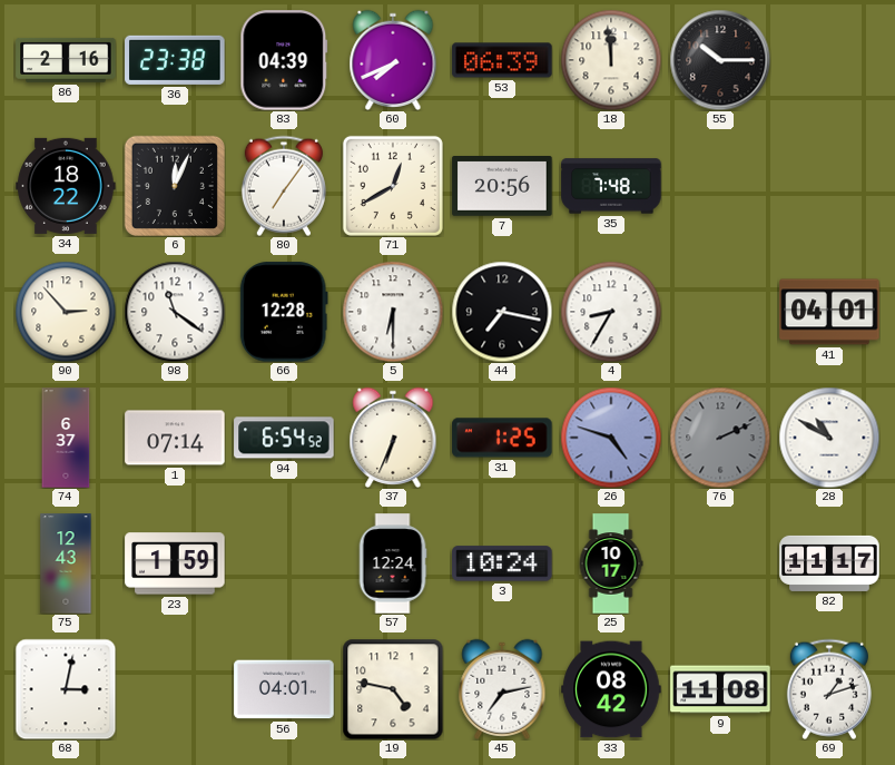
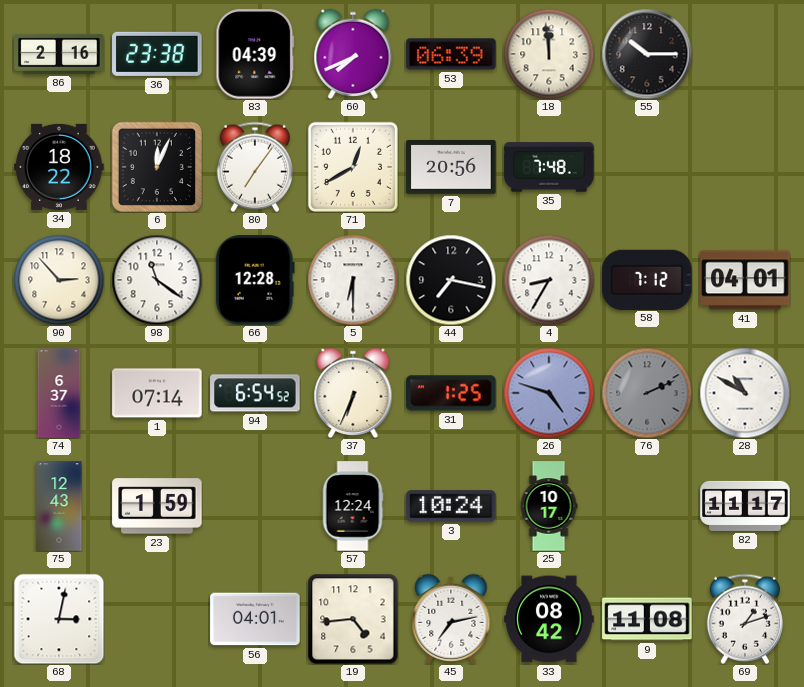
58: none -> 7:12
19: 4:47 -> 4:44
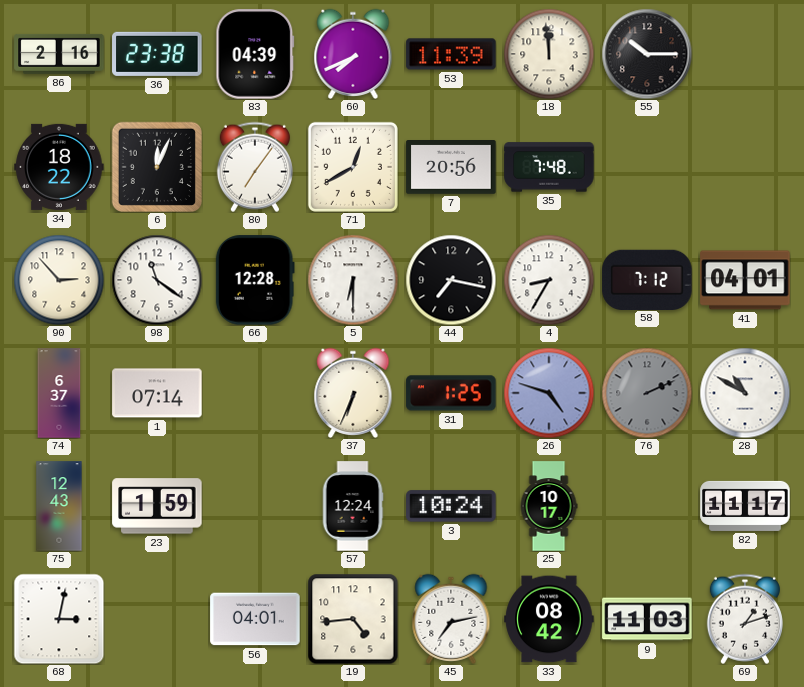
53: 06:39 -> 11:39
94: 6:54 -> none
9: 11:08 -> 11:03
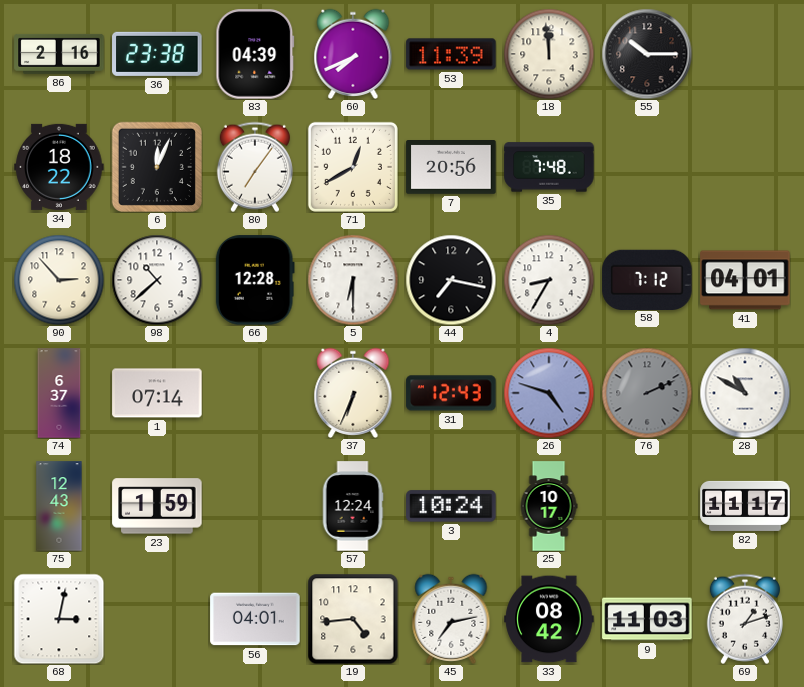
98: 11:21 -> 10:38
31: 1:25 -> 12:43
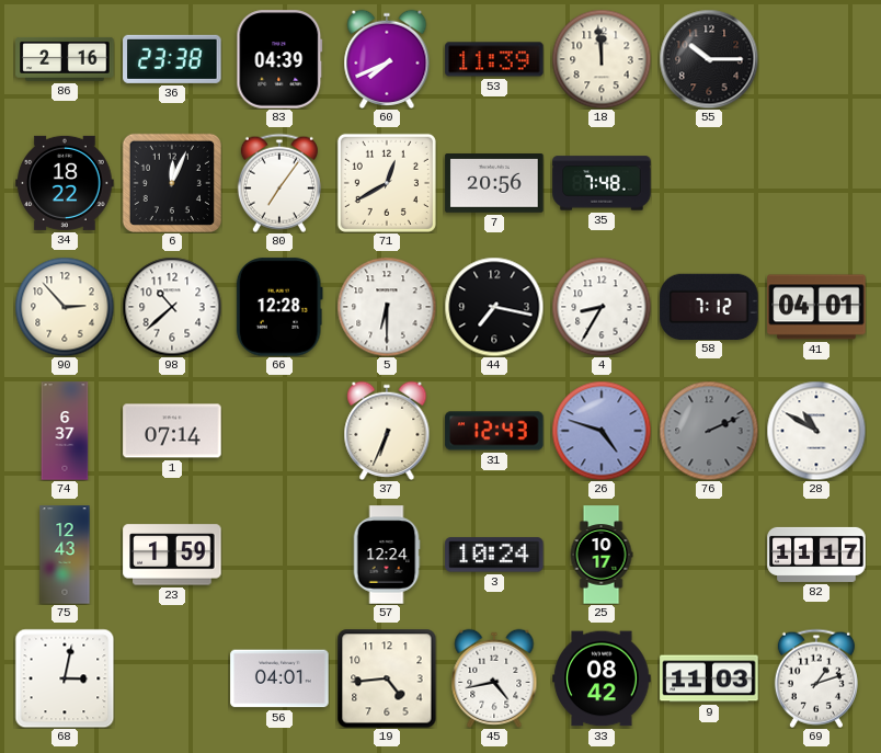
45: 7:13 -> 4:43
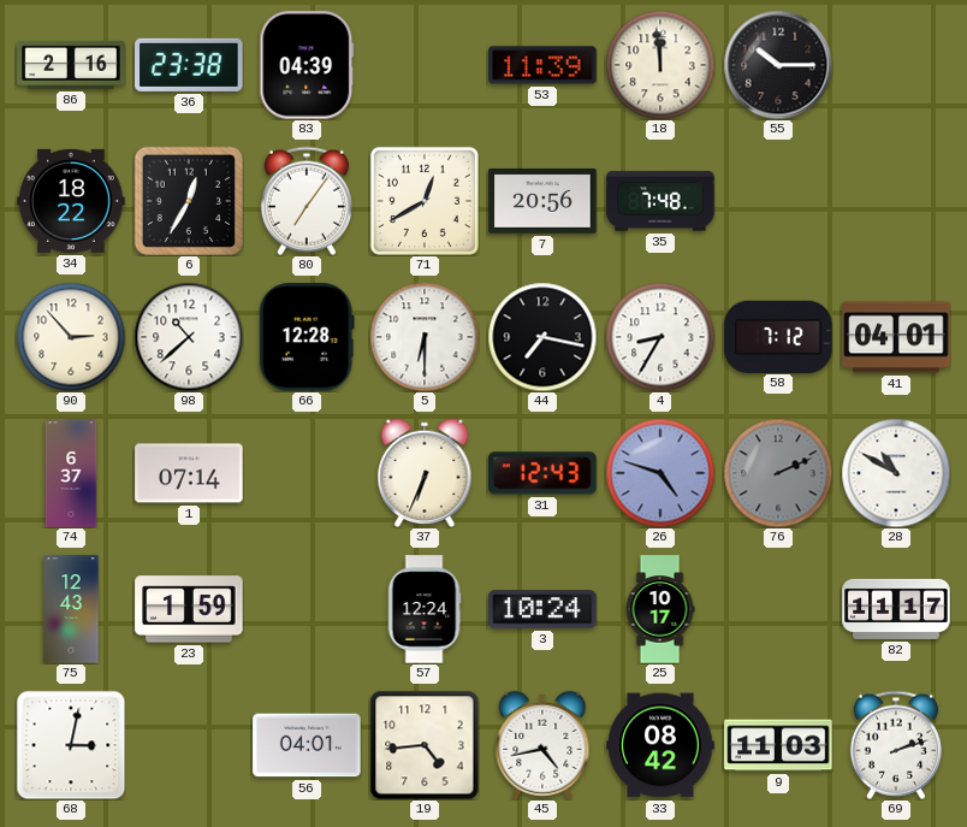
60: 7:41 -> none
6: 12:04 -> 12:35
69: 1:12 -> 2:12
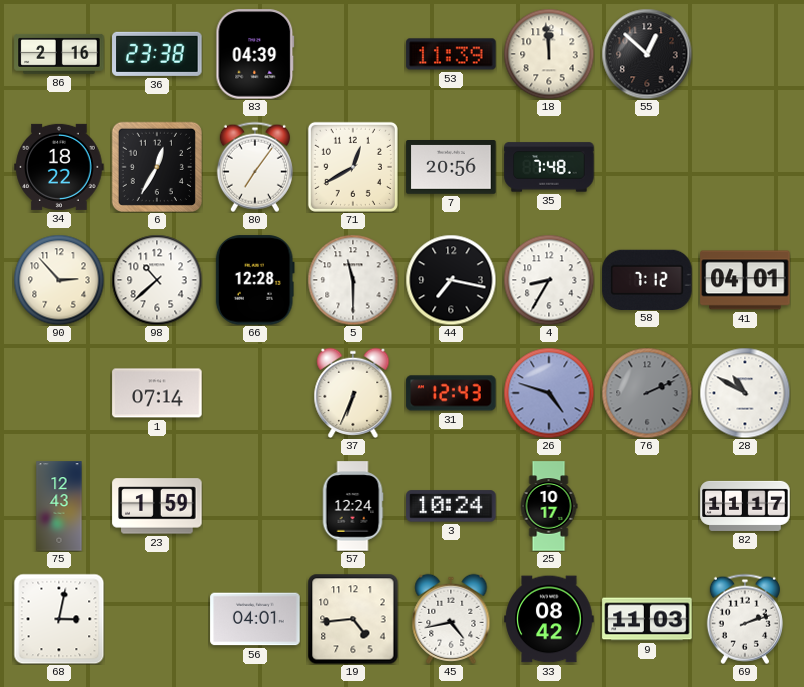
55: 10:15 -> 12:52
5: 6:30 -> 11:30
74: 6:37 -> none
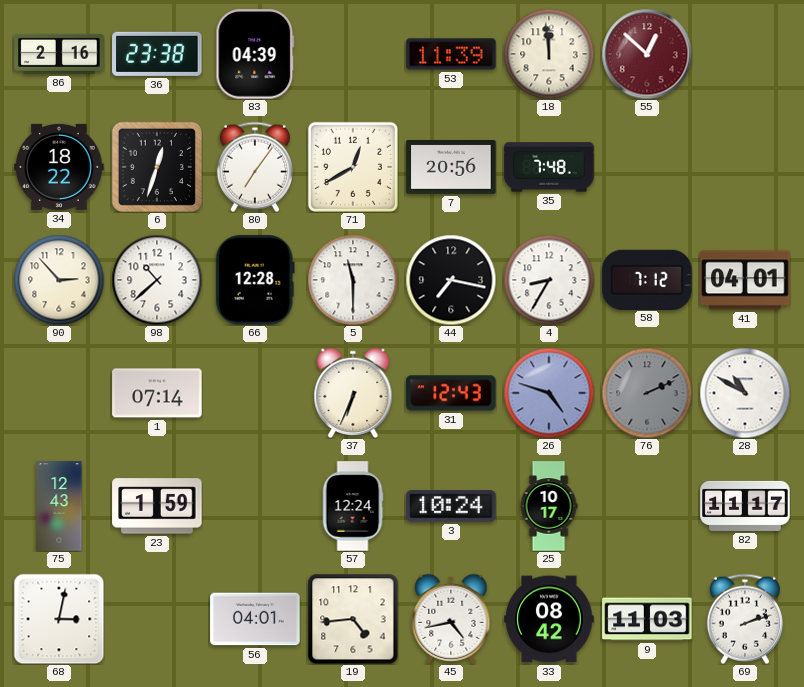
55 dial: black -> burgundy
6: 12:35 -> 12:33
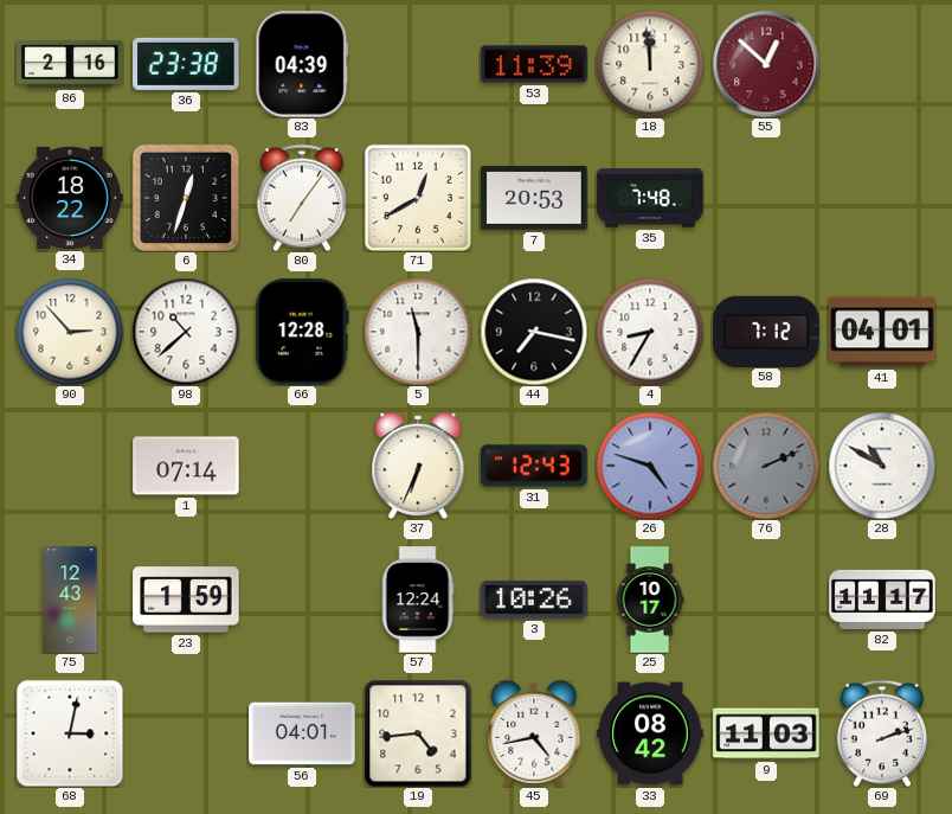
7: 20:56 -> 20:53
3: 10:24 -> 10:26
